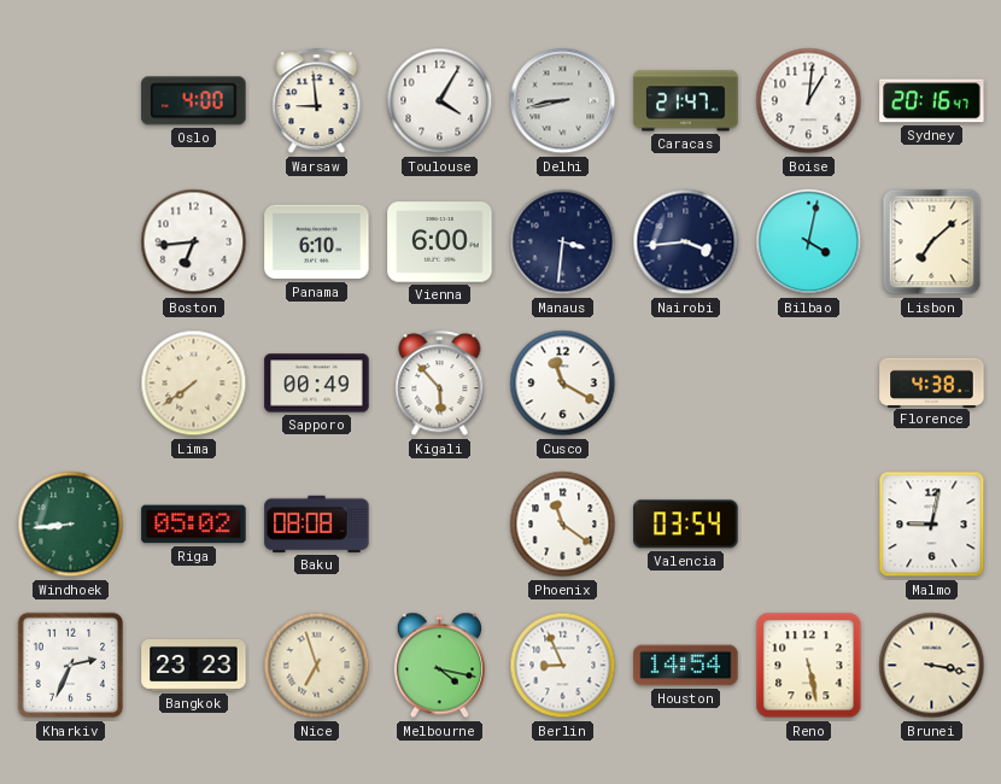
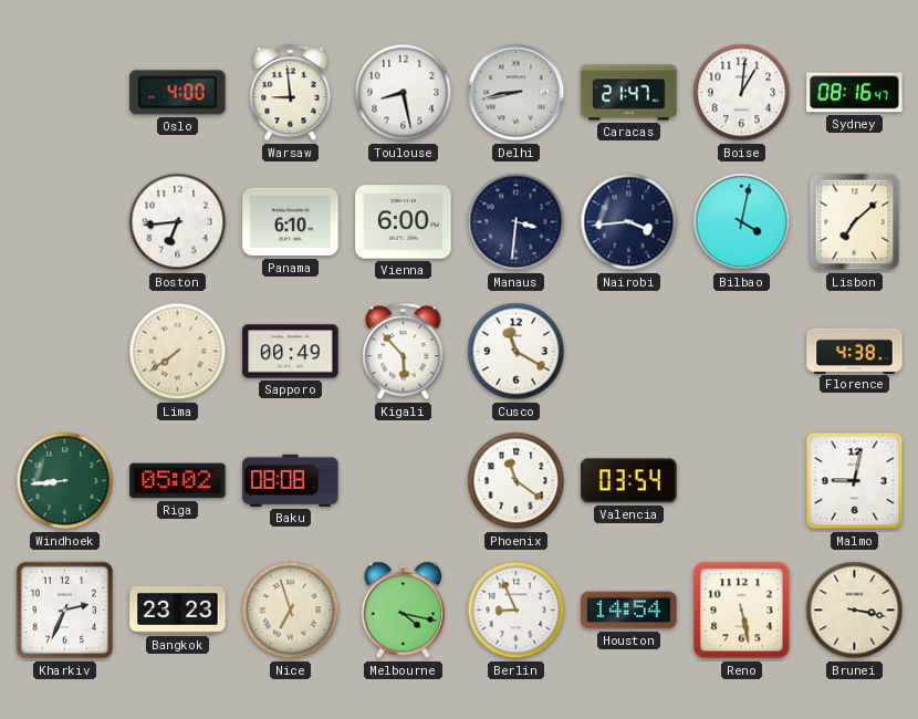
Toulouse: 4:05 -> 8:28
Sydney: 20:16 -> 08:16
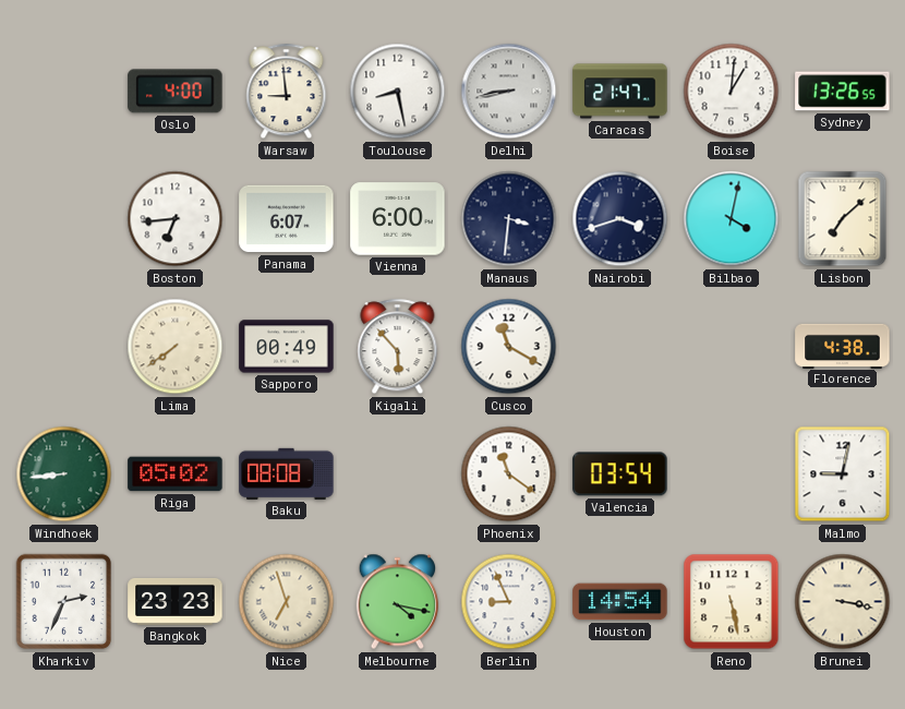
Sydney: 08:16 -> 13:26
Panama: 6:10 -> 6:07
Nairobi: 3:44 -> 3:42
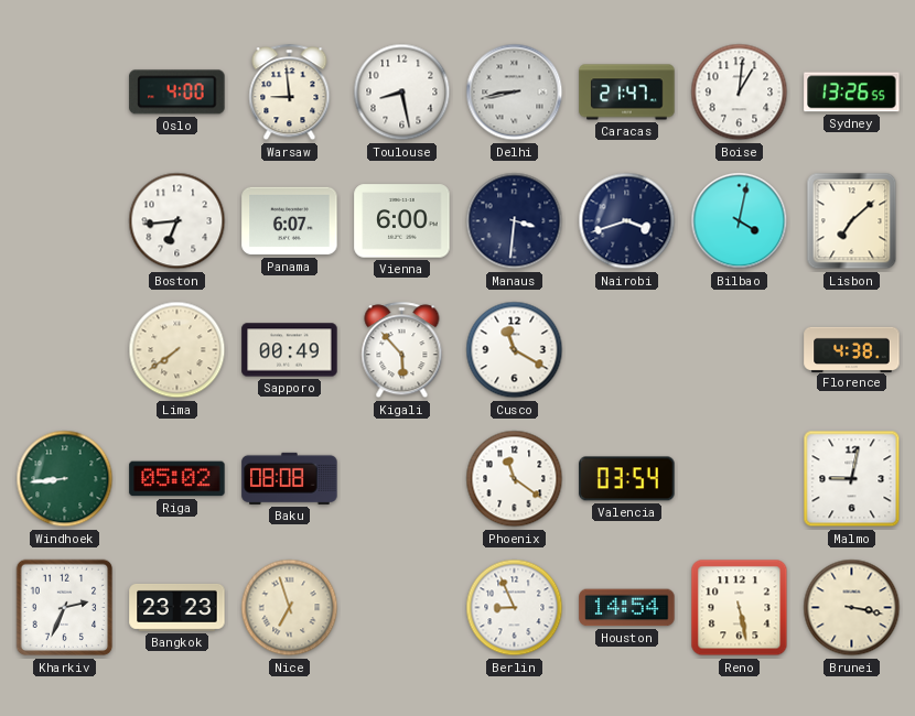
Melbourne: 4:17 -> none
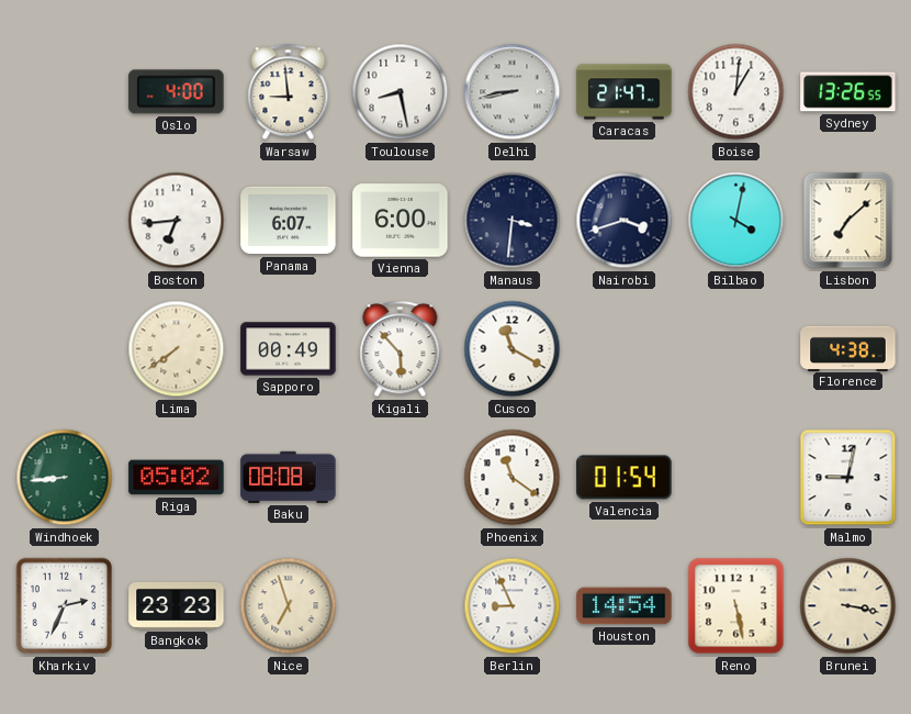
Valencia: 03:54 -> 01:54
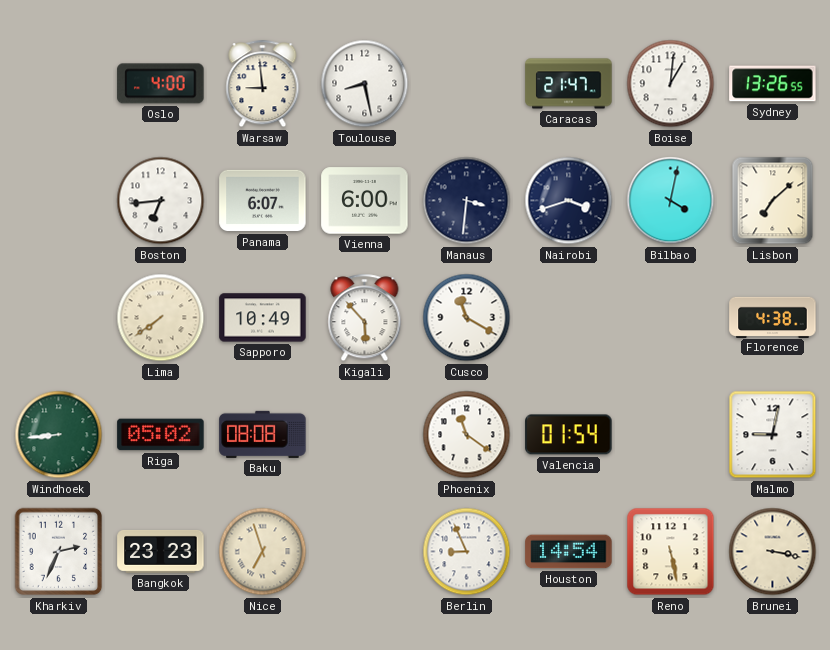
Delhi: 8:43 -> none
Sapporo: 00:49 -> 10:49
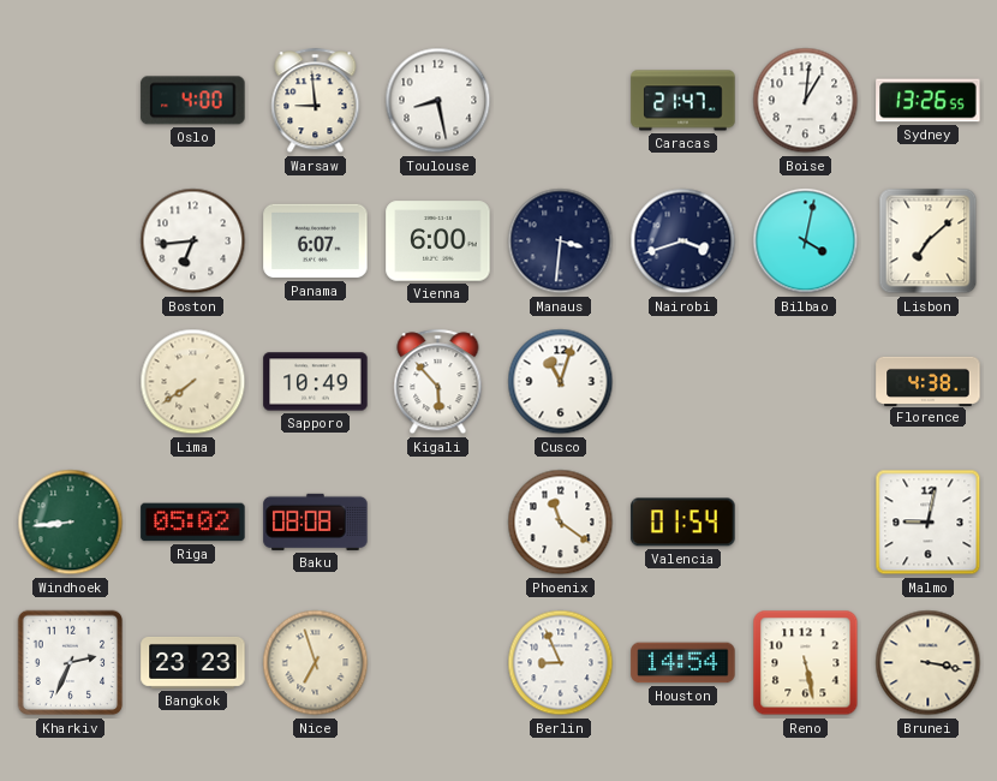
Cusco: 11:20 -> 11:03
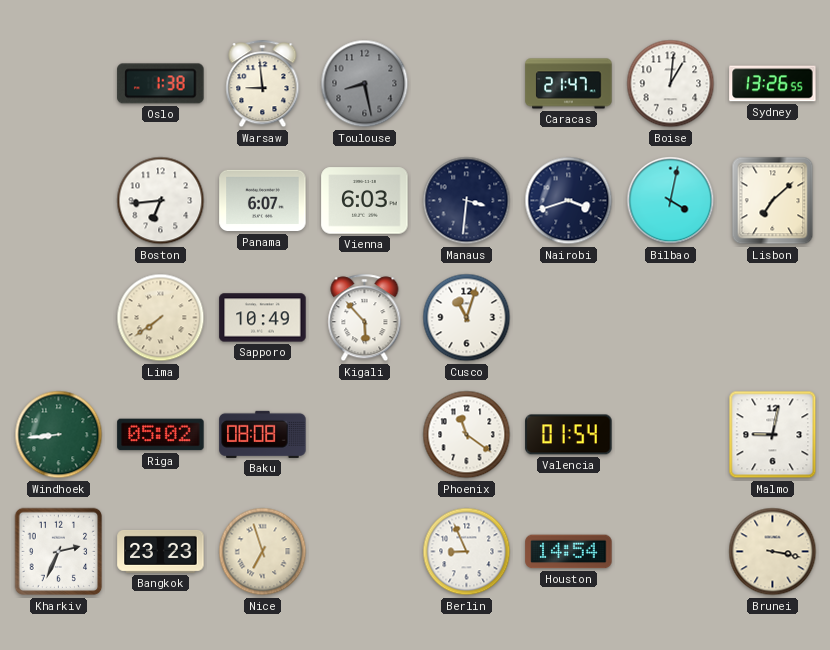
Oslo: 4:00 -> 1:38
Toulouse dial: white -> grey
Vienna: 6:00 -> 6:03
Florence: 4:38 -> none
Reno: 5:28 -> none
